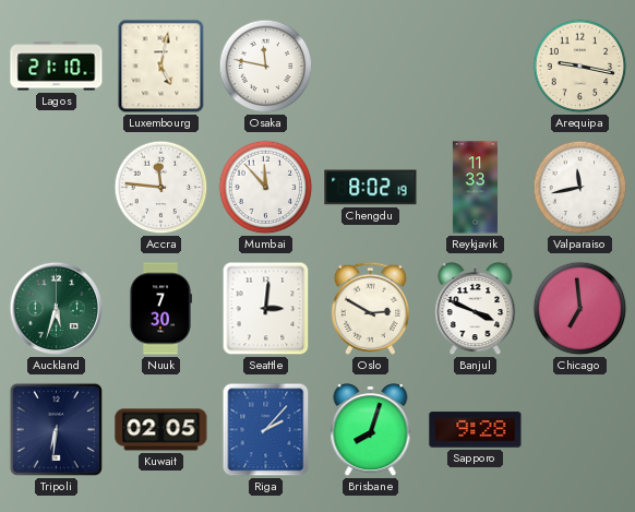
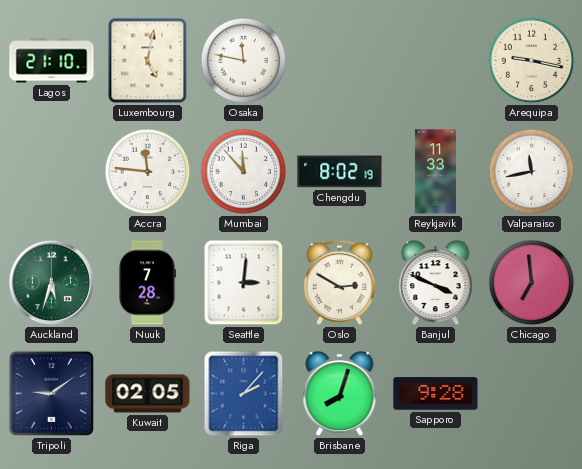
Nuuk: 7:30 -> 7:28
Tripoli: 6:31 -> 9:09
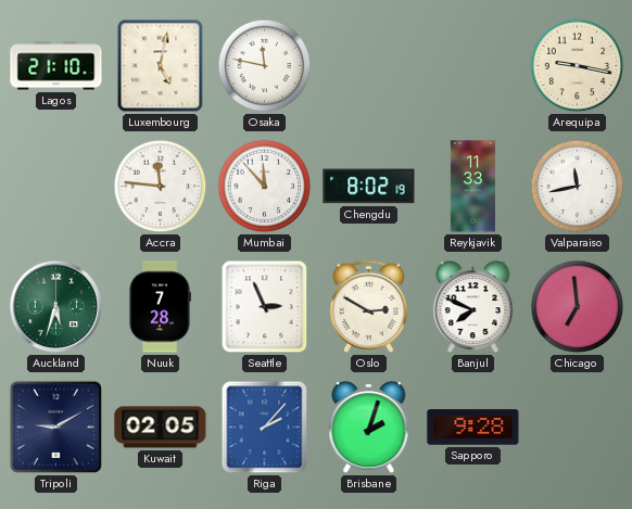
Seattle: 3:01 -> 2:56
Banjul: 3:49 -> 7:49
Tripoli: 9:09 -> 9:10
Brisbane: 8:03 -> 2:03
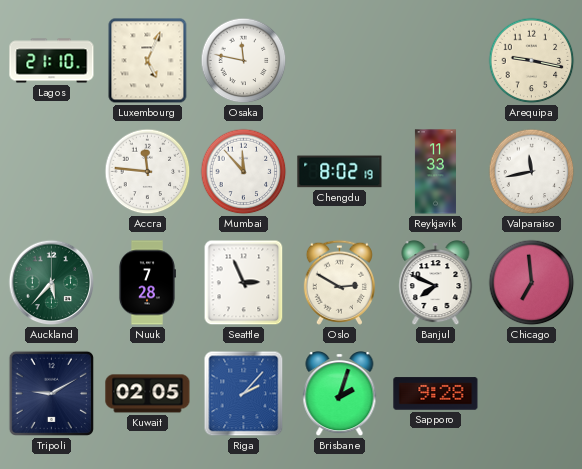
Luxembourg: 5:02 -> 5:04
Auckland: 5:33 -> 5:37
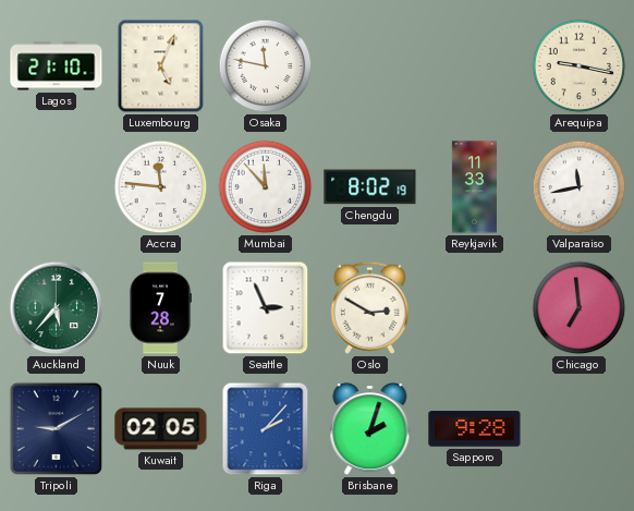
Banjul: 7:49 -> none
